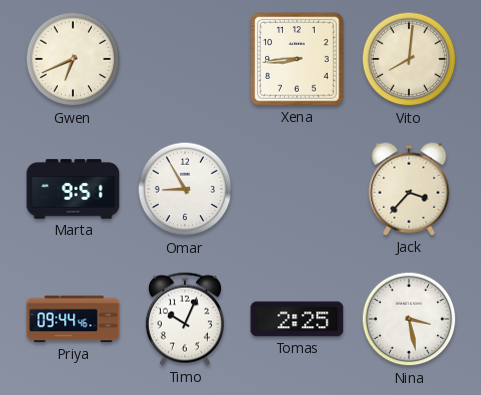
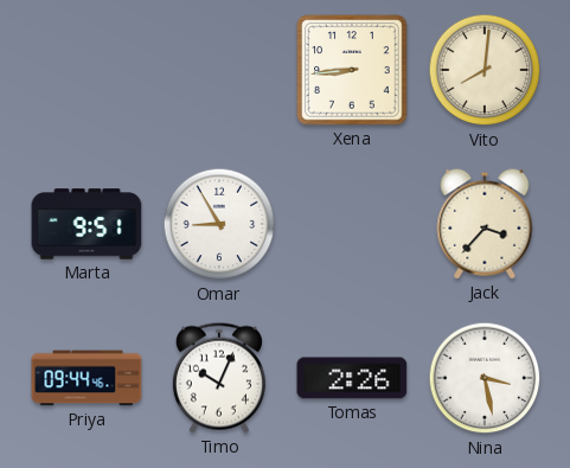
Gwen: 6:41 -> none
Tomas: 2:25 -> 2:26
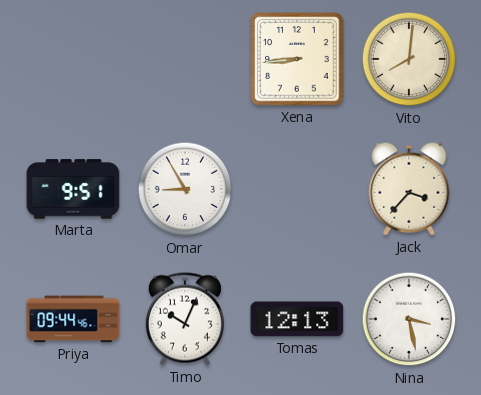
Tomas: 2:26 -> 12:13
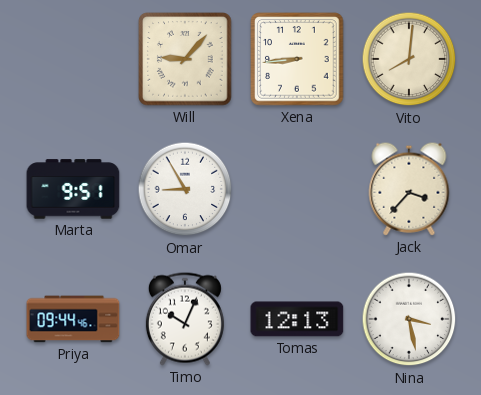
Will: none -> 9:07
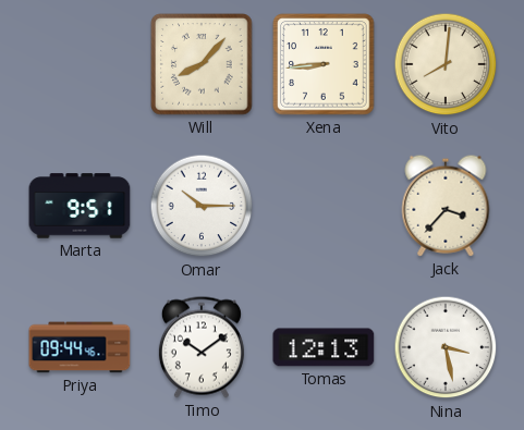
Will: 9:07 -> 8:07
Omar: 8:55 -> 10:15
Timo: 10:04 -> 10:09
